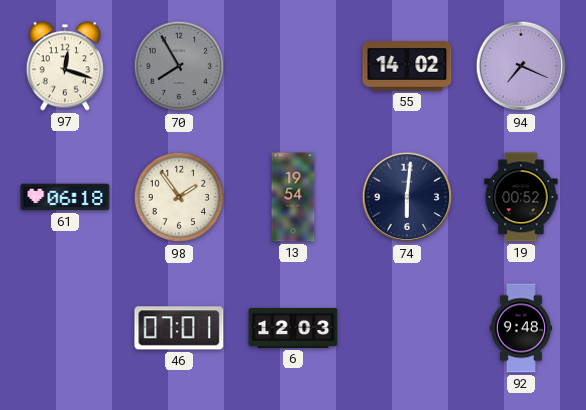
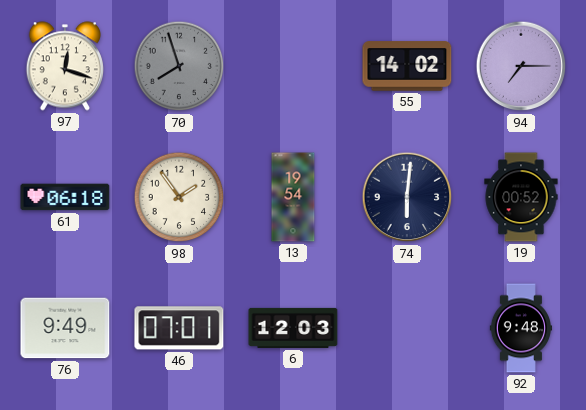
70: 7:55 -> 7:57
94: 7:19 -> 7:15
76: none -> 9:49
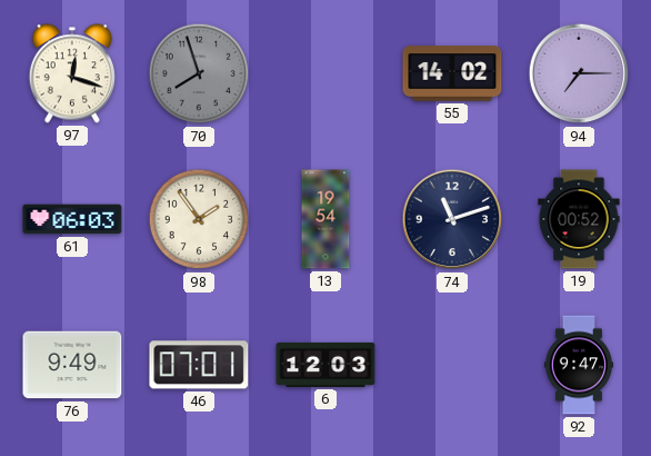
61: 06:18 -> 06:03
74: 6:01 -> 11:12
92: 9:48 -> 9:47
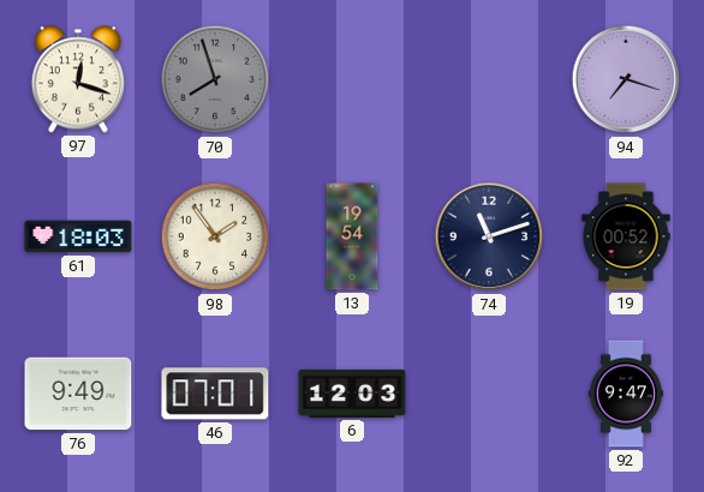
55: 14:02 -> none
94: 7:15 -> 7:18
61: 06:03 -> 18:03
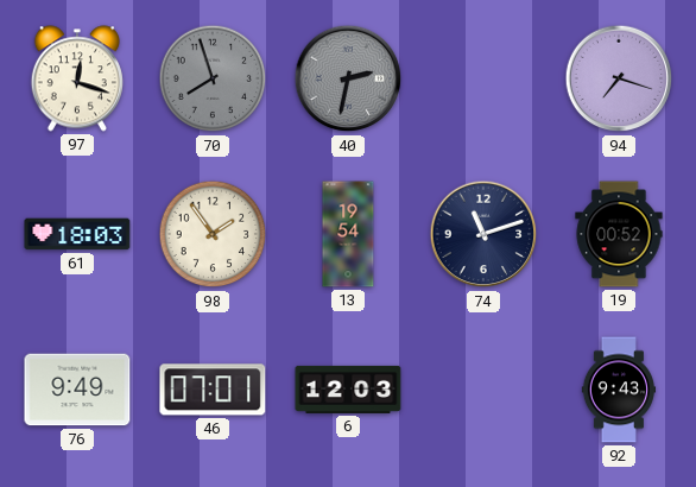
40: none -> 2:32
92: 9:47 -> 9:43
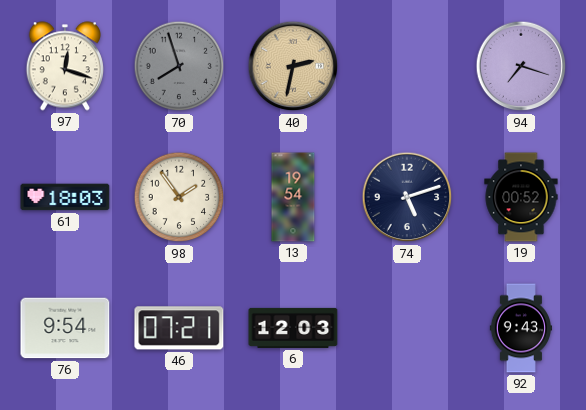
40 dial: grey -> champagne
74: 11:12 -> 5:12
76: 9:49 -> 9:54
46: 07:01 -> 07:21
